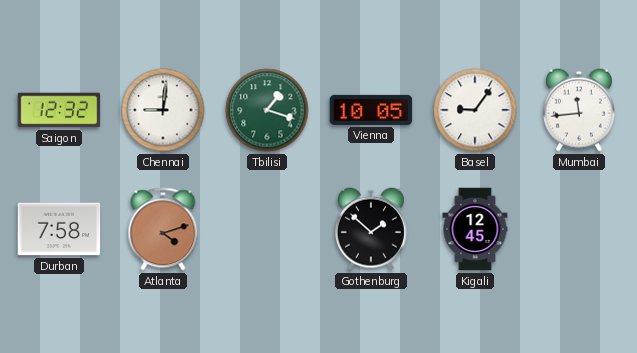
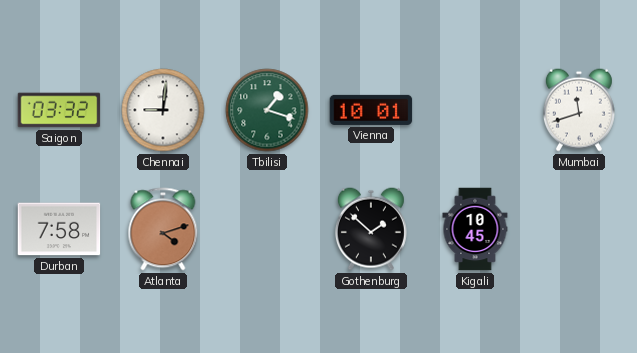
Saigon: 12:32 -> 03:32
Vienna: 10:05 -> 10:01
Basel: 9:06 -> none
Mumbai: 11:44 -> 11:42
Kigali: 12:45 -> 10:45
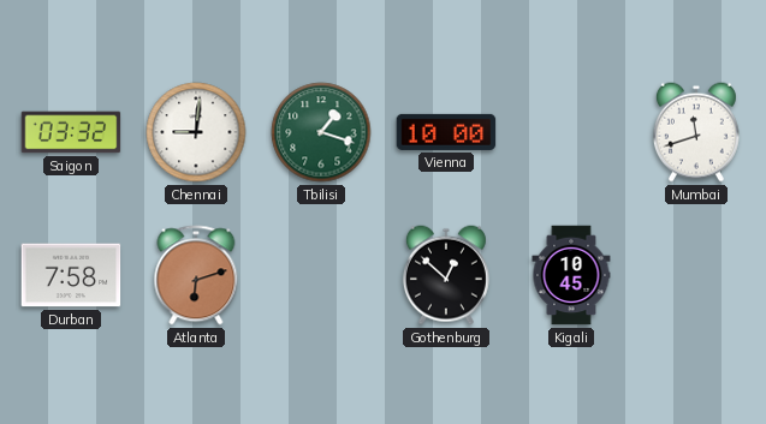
Vienna: 10:01 -> 10:00
Atlanta: 4:12 -> 6:12
Gothenburg: 1:52 -> 12:52
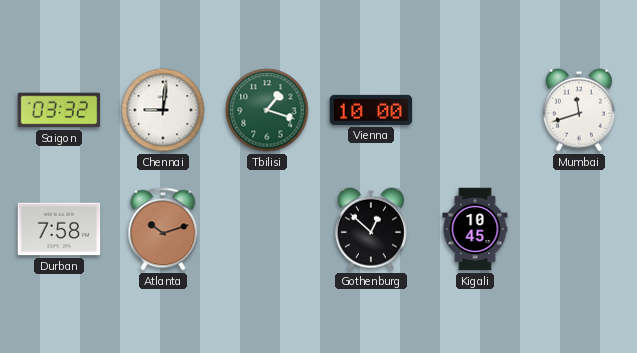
Atlanta: 6:12 -> 10:12
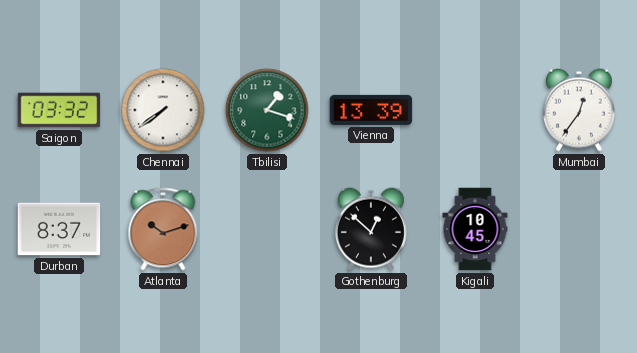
Chennai: 9:01 -> 7:39
Vienna: 10:00 -> 13:39
Mumbai: 11:42 -> 12:36
Durban: 7:58 -> 8:37
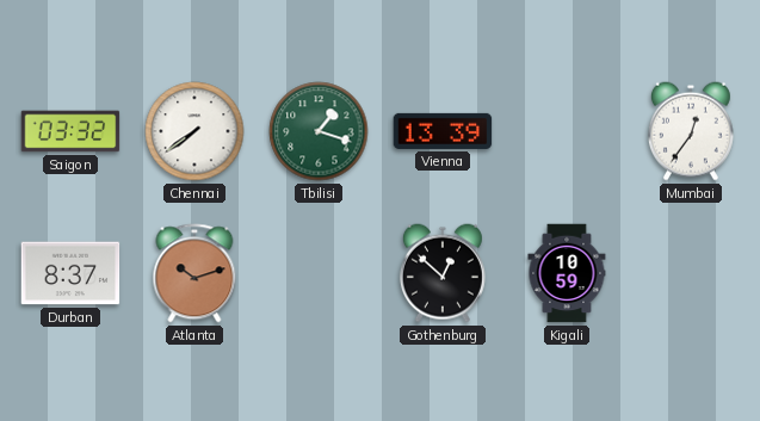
Kigali: 10:45 -> 10:59
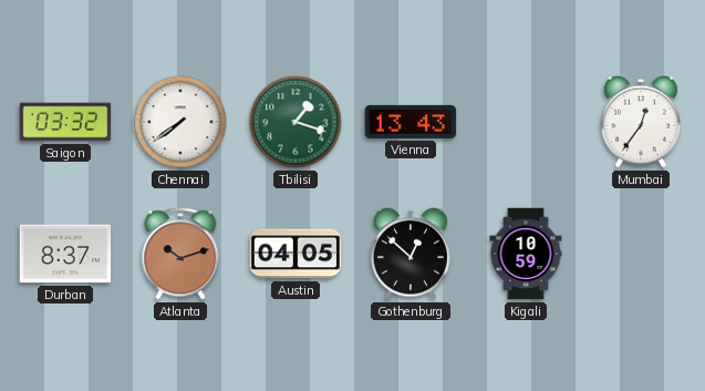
Vienna: 13:39 -> 13:43
Austin: none -> 04:05
